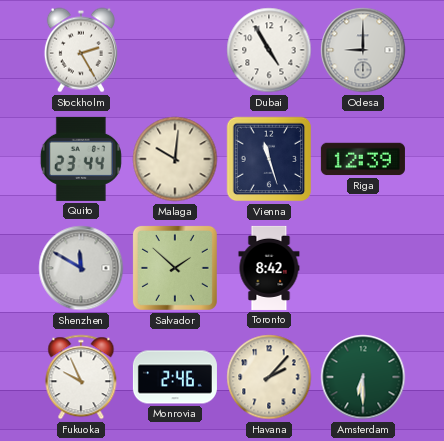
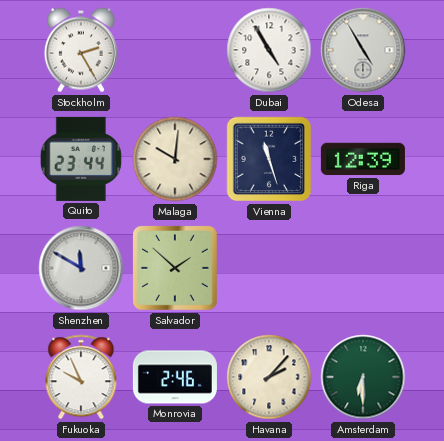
Odesa: 9:00 -> 4:55
Toronto: 8:42 -> none
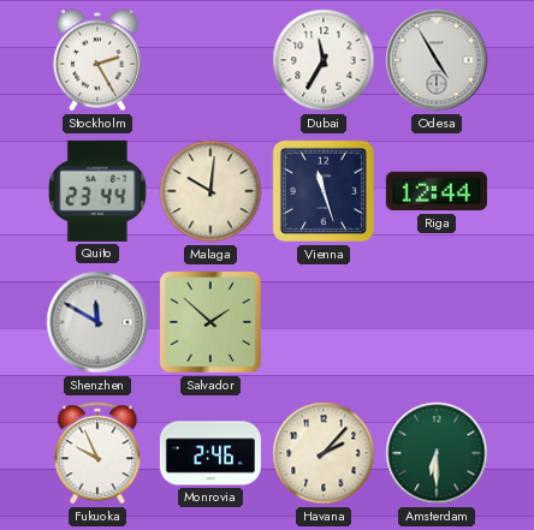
Dubai: 4:55 -> 11:35
Riga: 12:39 -> 12:44
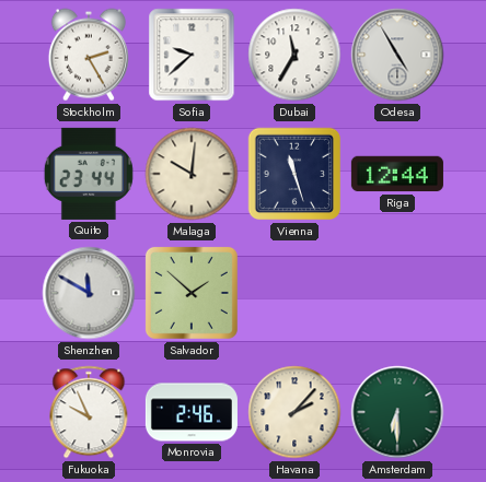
Sofia: none -> 9:38
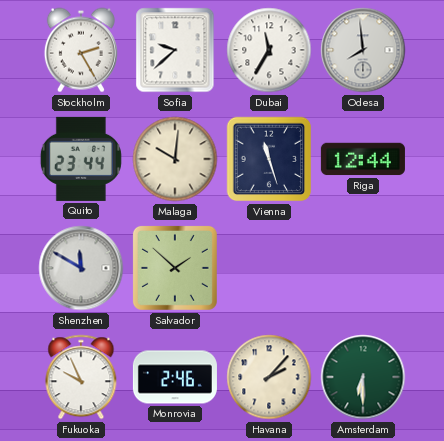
Odesa: 4:55 -> 7:59
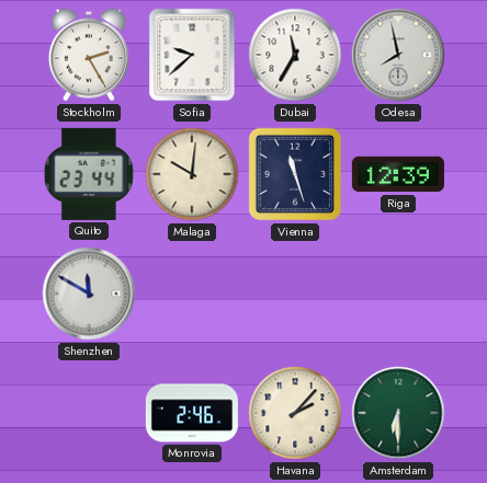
Odesa: 7:59 -> 7:58
Riga: 12:44 -> 12:39
Salvador: 1:52 -> none
Fukuoka: 9:56 -> none
